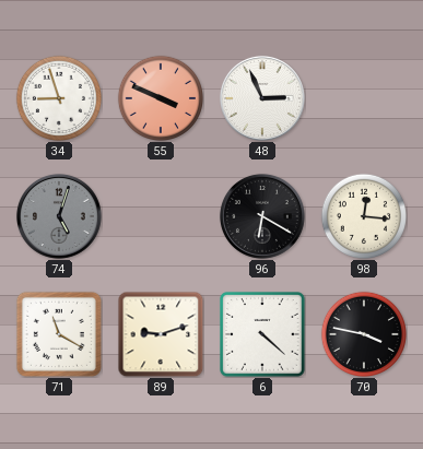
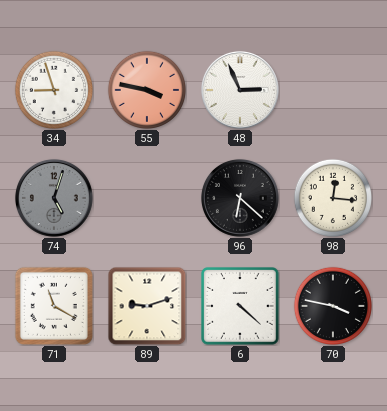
55: 3:49 -> 3:47
96: 6:20 -> 6:22
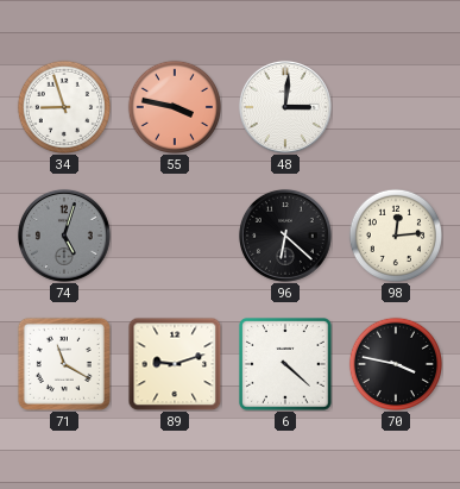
48: 2:56 -> 3:01
98: 12:16 -> 12:14
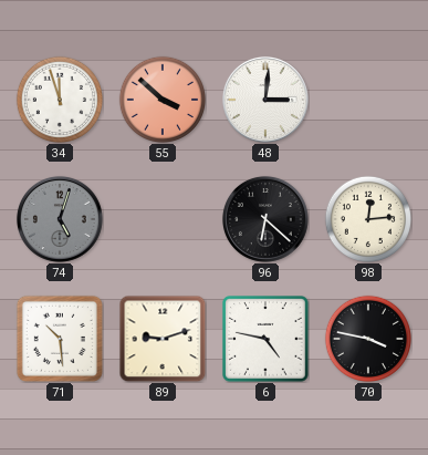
34: 8:57 -> 11:57
55: 3:47 -> 3:52
71: 11:20 -> 10:29
6: 4:22 -> 4:47
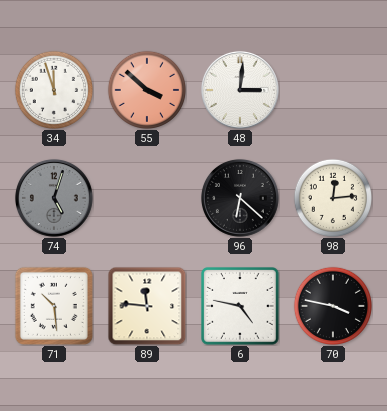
89: 9:12 -> 11:46
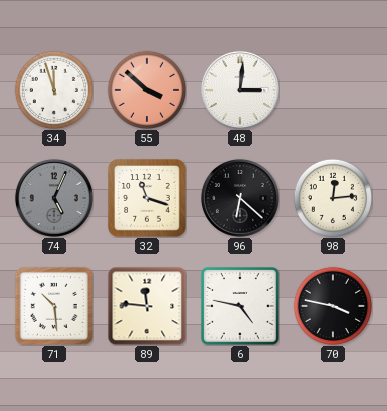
74: 5:03 -> 5:04
32: none -> 11:18
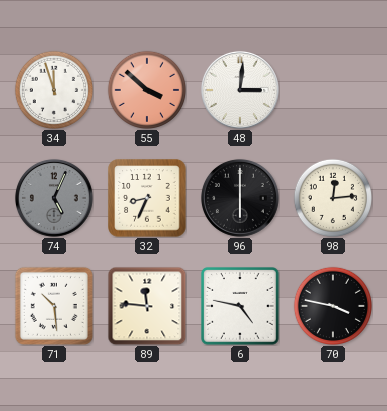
32: 11:18 -> 8:34
96: 6:22 -> 6:00
